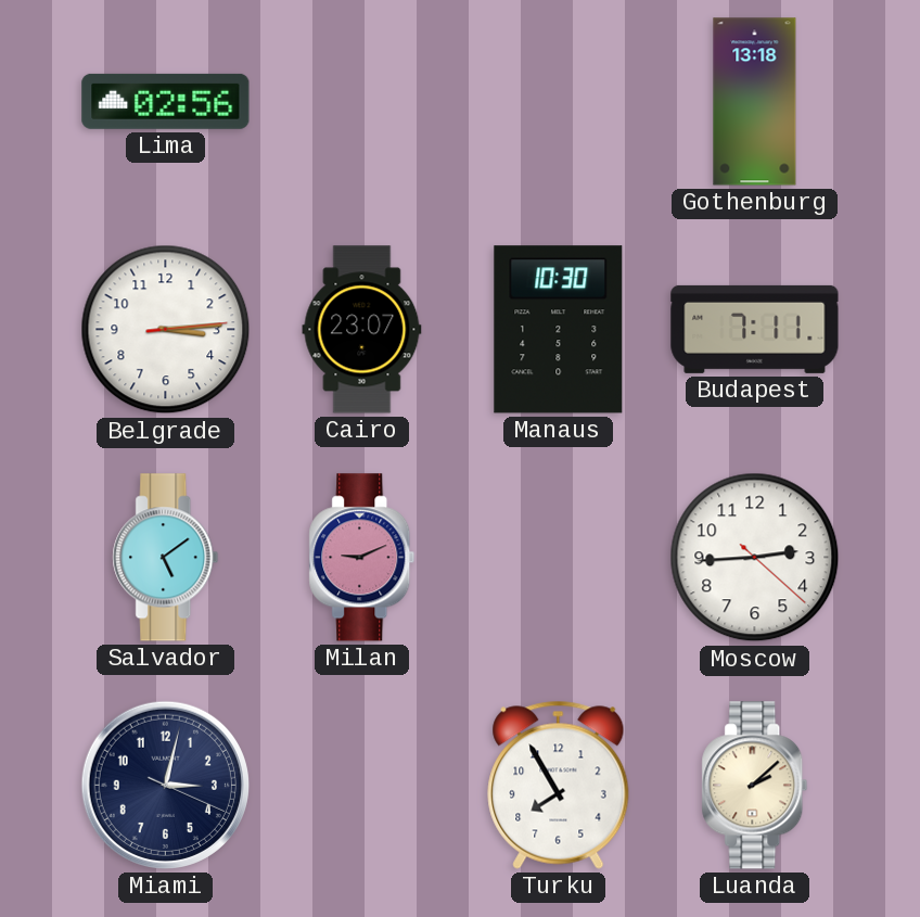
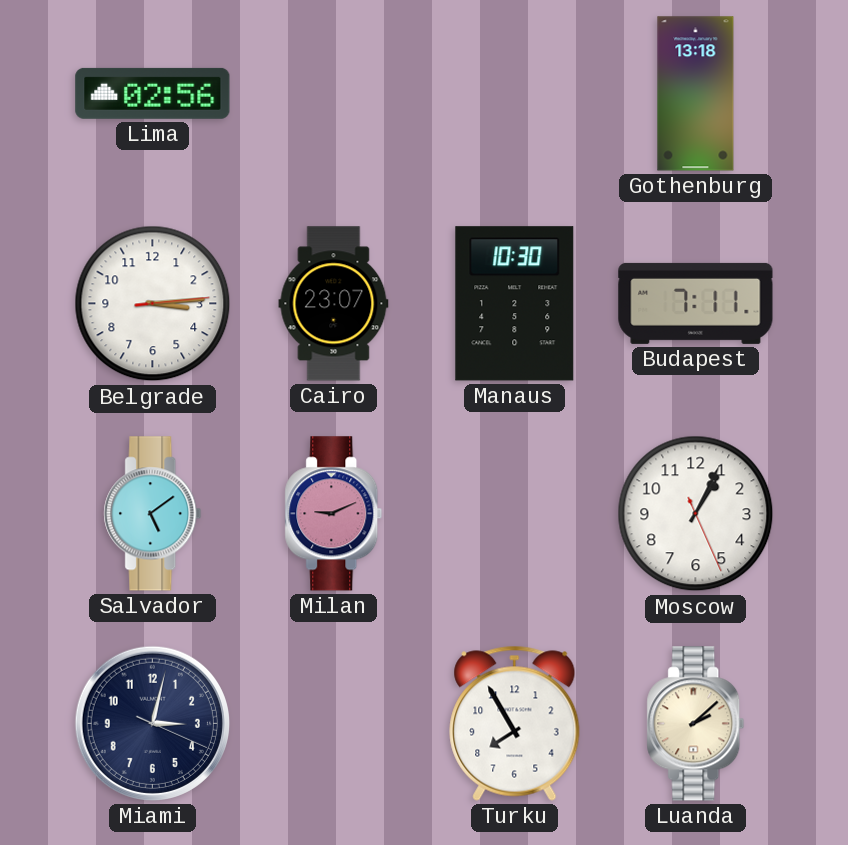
Moscow: 2:44 -> 1:04
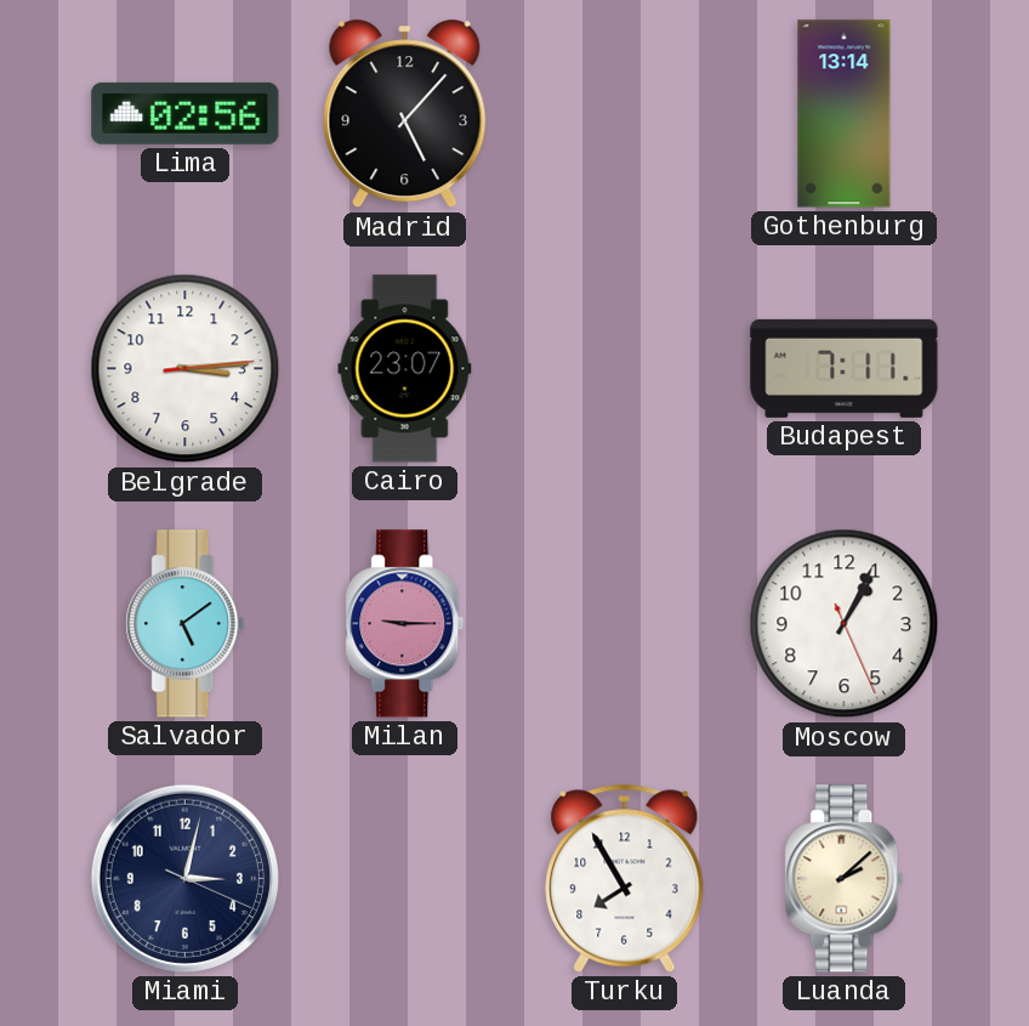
Madrid: none -> 5:07
Gothenburg: 13:18 -> 13:14
Manaus: 10:30 -> none
Milan: 9:11 -> 9:15
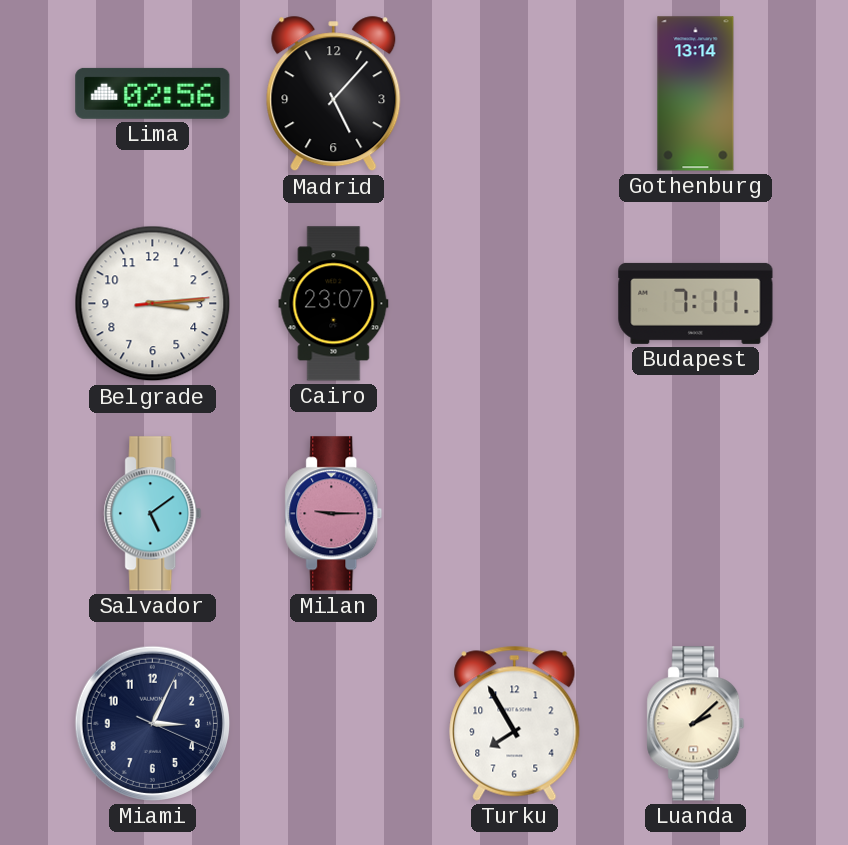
Moscow: 1:04 -> none
Miami: 3:02 -> 3:04
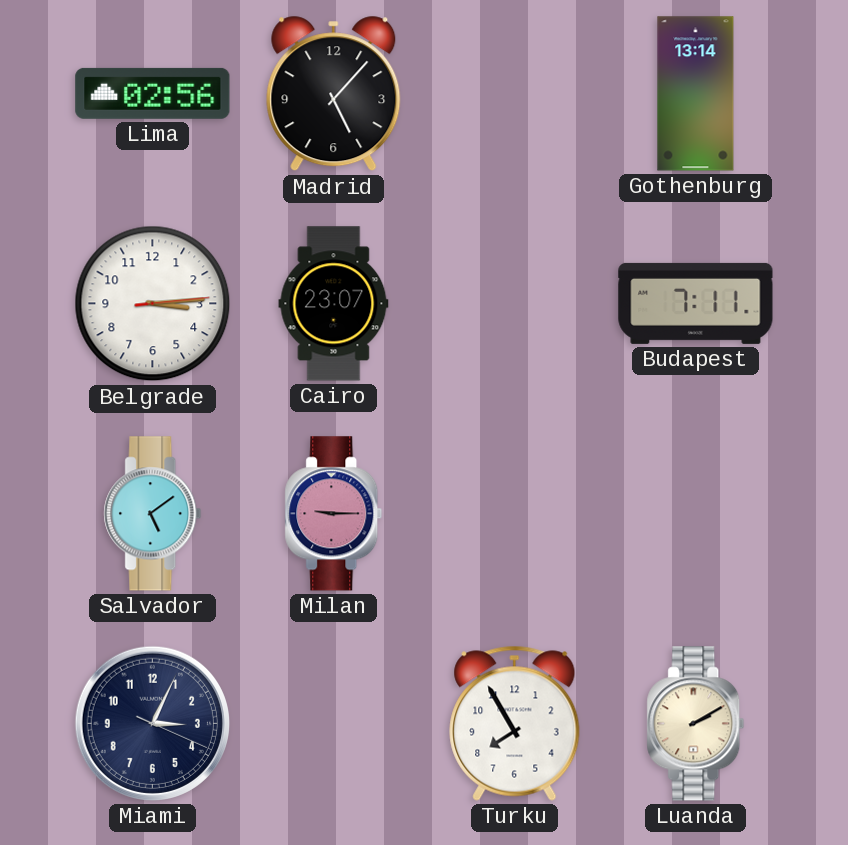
Luanda: 2:08 -> 2:10
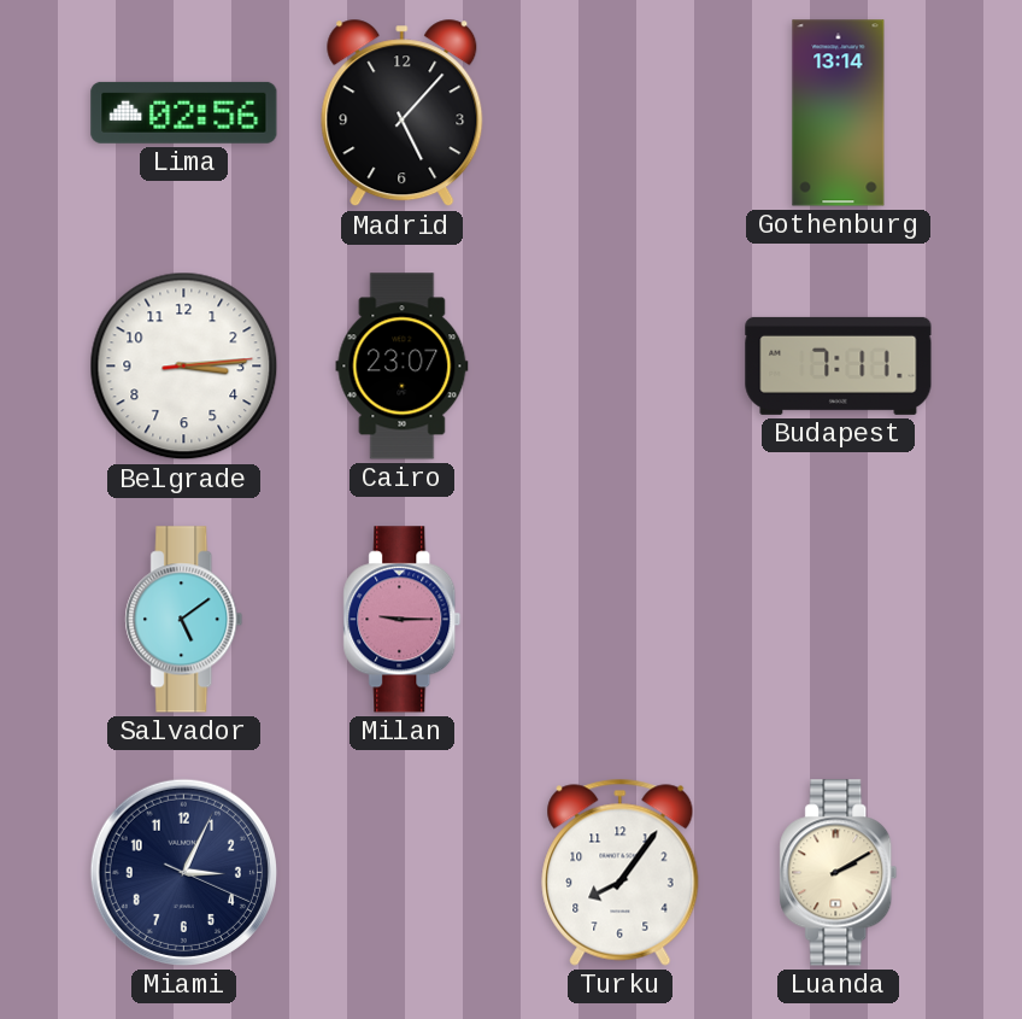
Turku: 7:55 -> 8:06
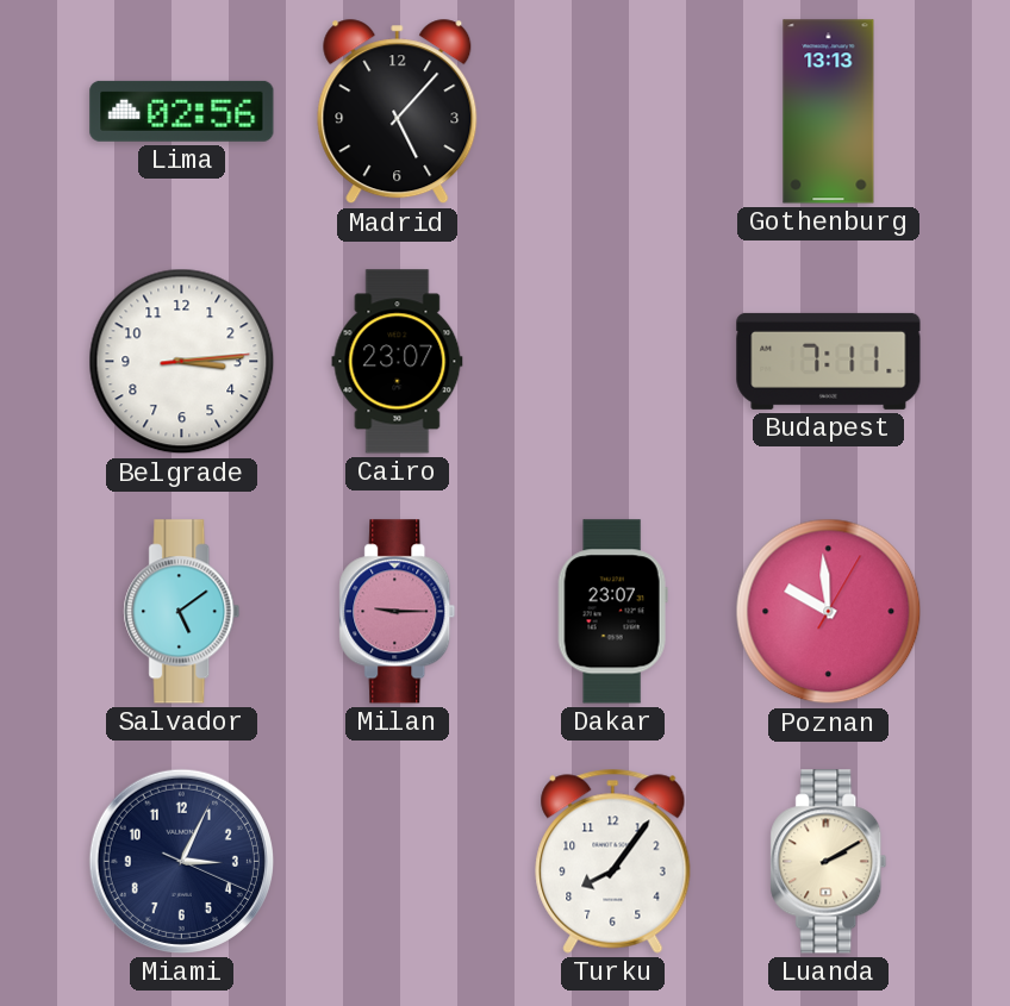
Gothenburg: 13:14 -> 13:13
Dakar: none -> 23:07
Poznan: none -> 9:59
